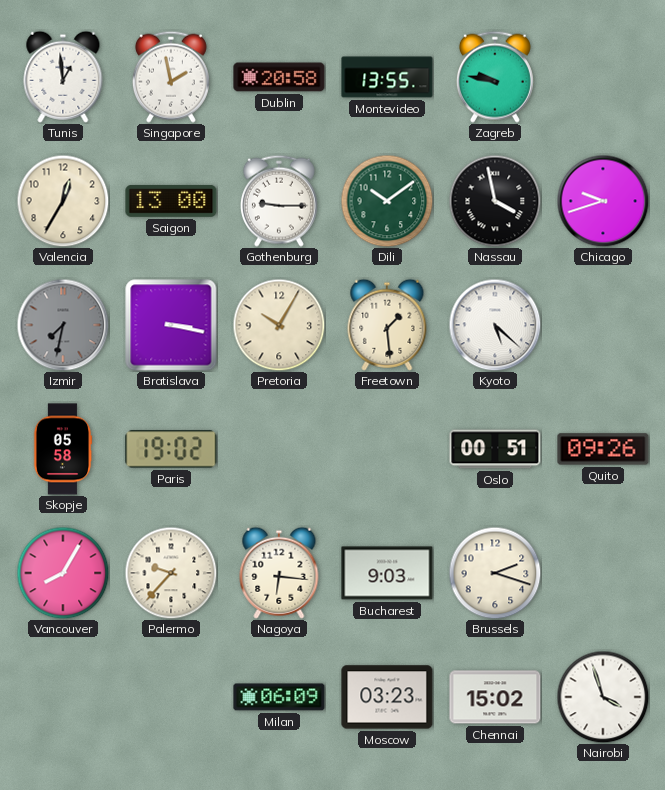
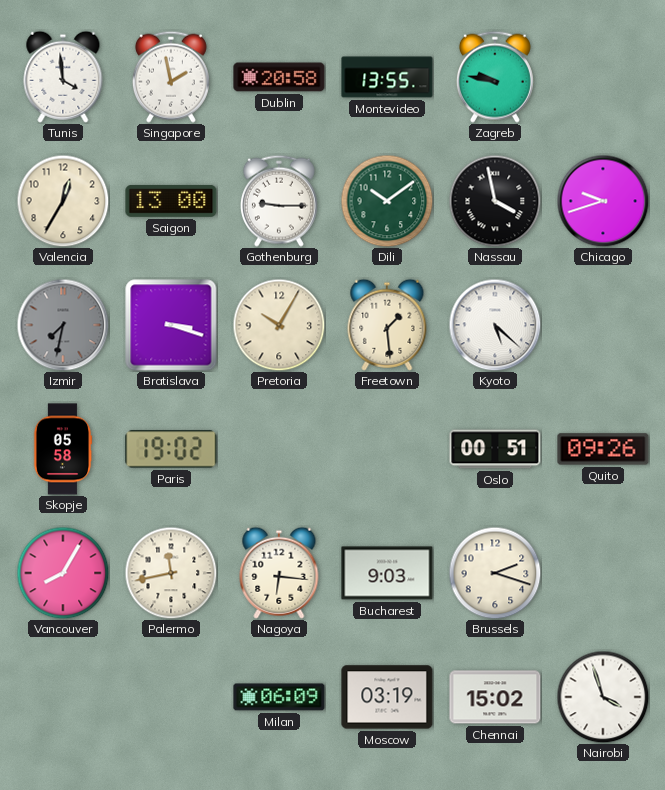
Tunis: 12:59 -> 3:59
Bratislava: 3:17 -> 3:18
Palermo: 9:37 -> 11:43
Moscow: 03:23 -> 03:19
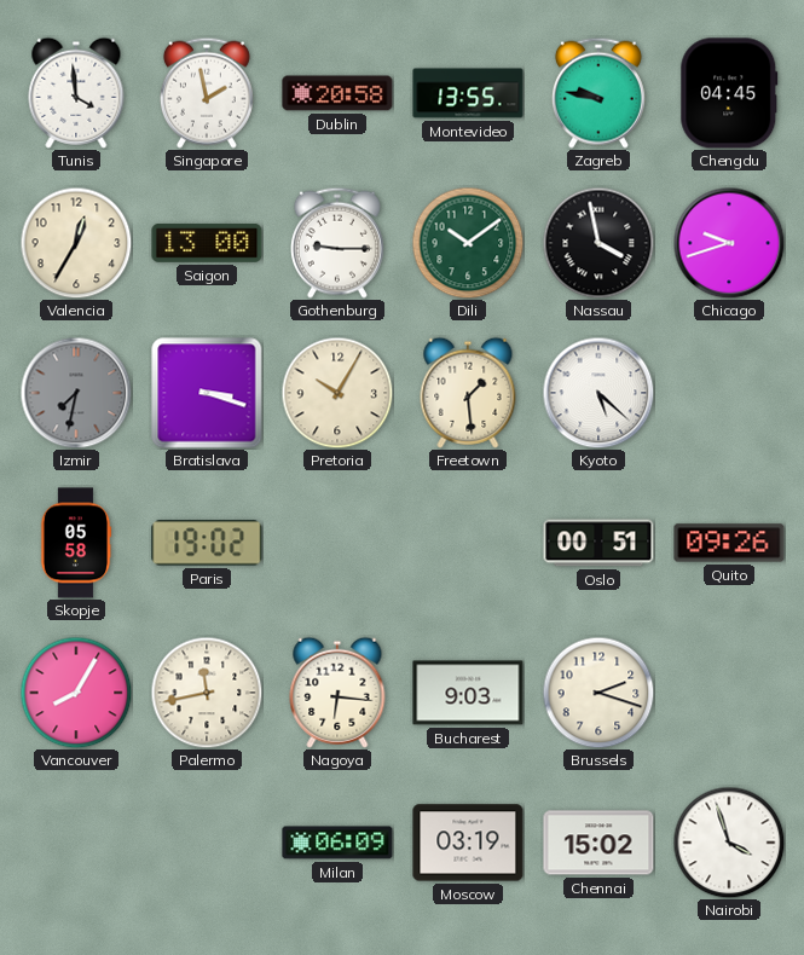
Chengdu: none -> 04:45
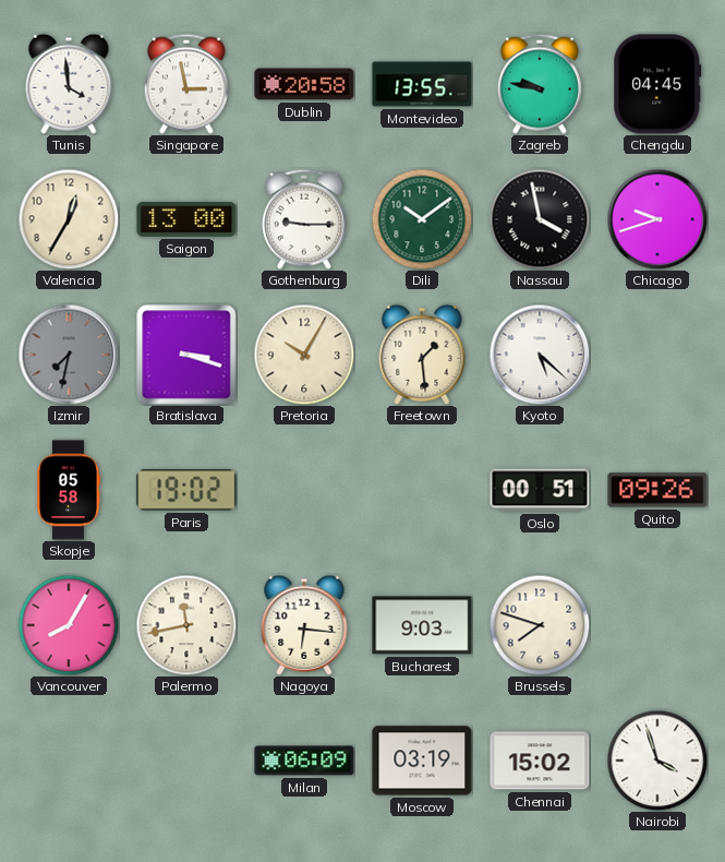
Singapore: 1:58 -> 2:58
Brussels: 2:18 -> 7:48
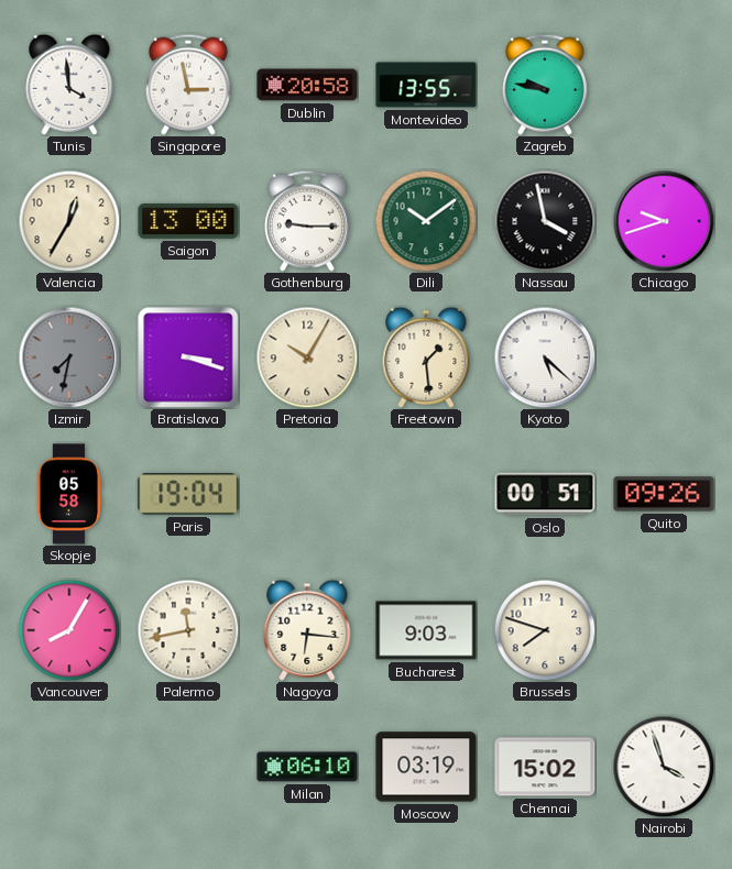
Chengdu: 04:45 -> none
Paris: 19:02 -> 19:04
Milan: 06:09 -> 06:10
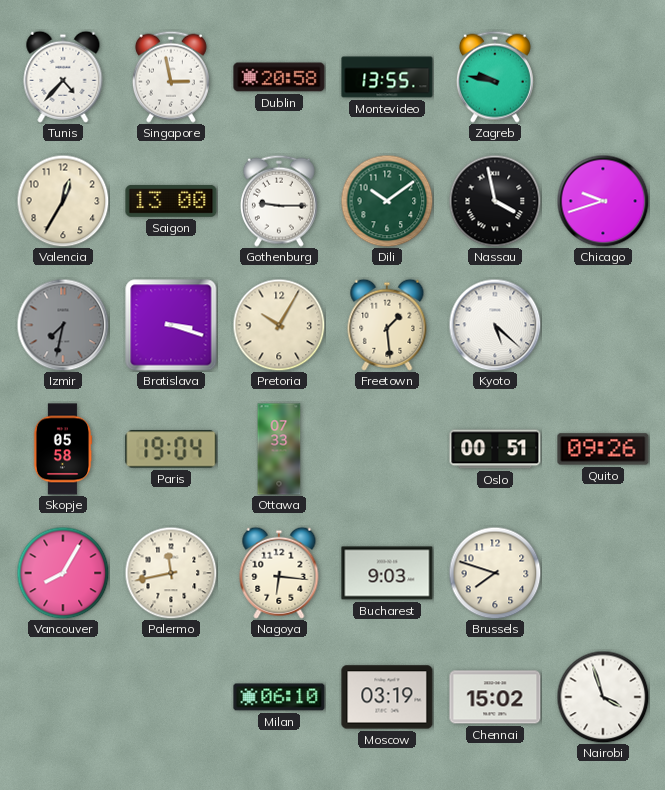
Tunis: 3:59 -> 4:37
Ottawa: none -> 07:33
